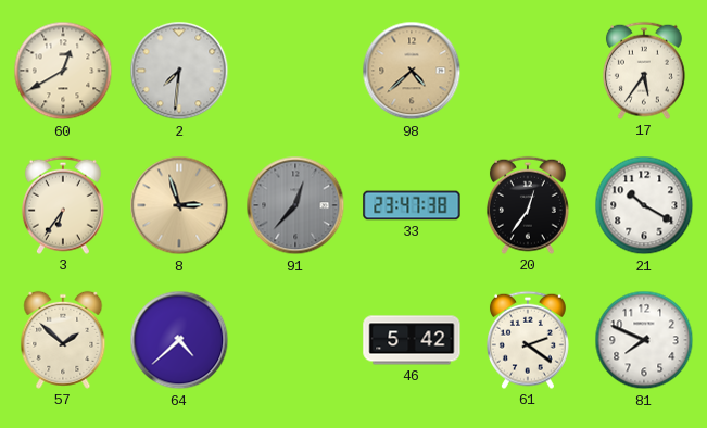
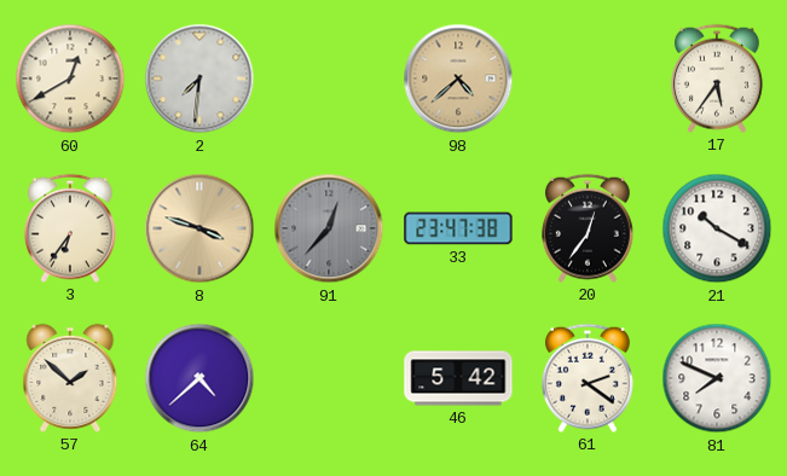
8: 2:57 -> 3:48
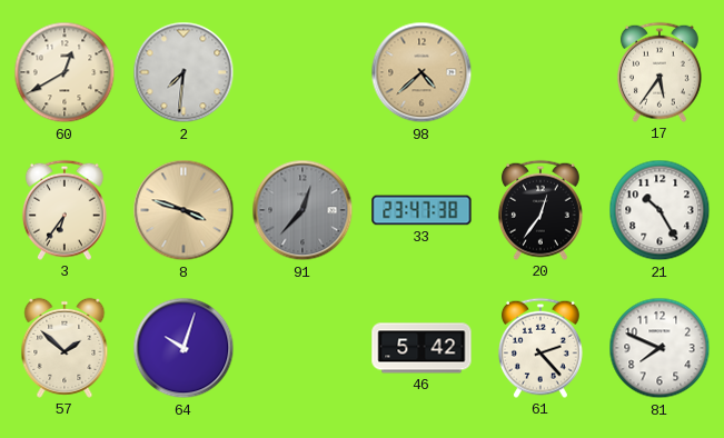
21: 10:20 -> 10:25
64: 4:38 -> 10:03
61: 2:21 -> 2:23
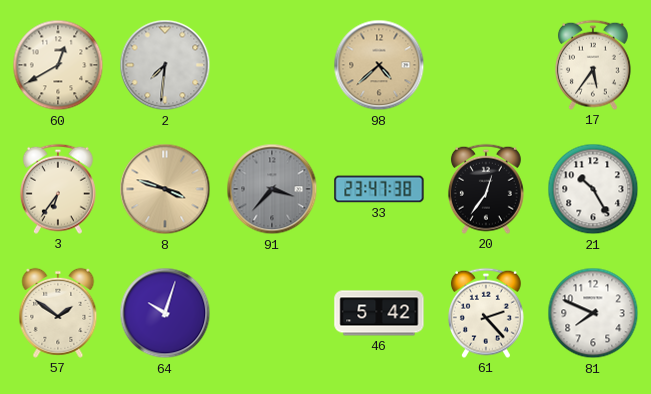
91: 12:37 -> 3:37
57: 1:52 -> 1:51
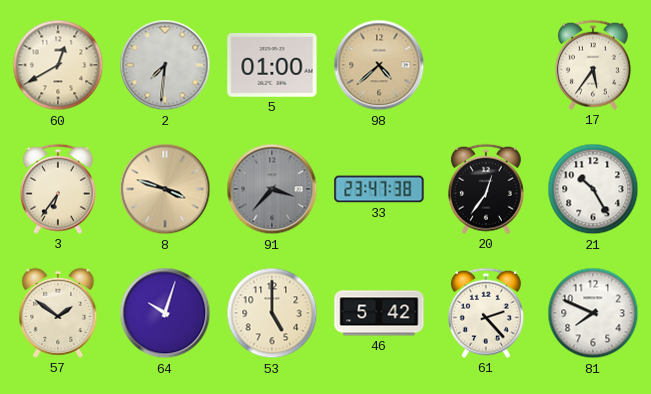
5: none -> 01:00
53: none -> 5:00
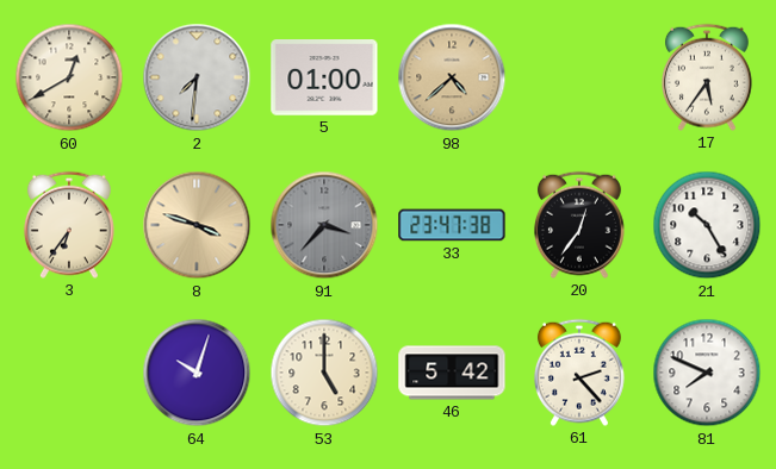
57: 1:51 -> none
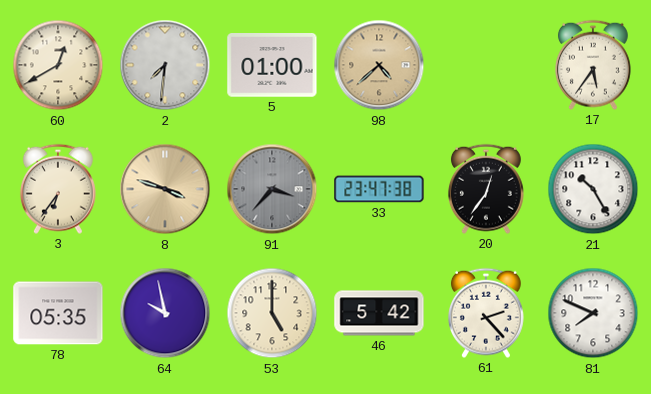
78: none -> 05:35
64: 10:03 -> 9:58
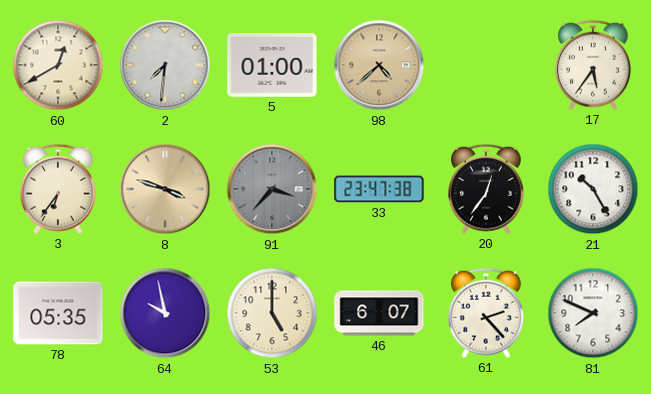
46: 5:42 -> 6:07
